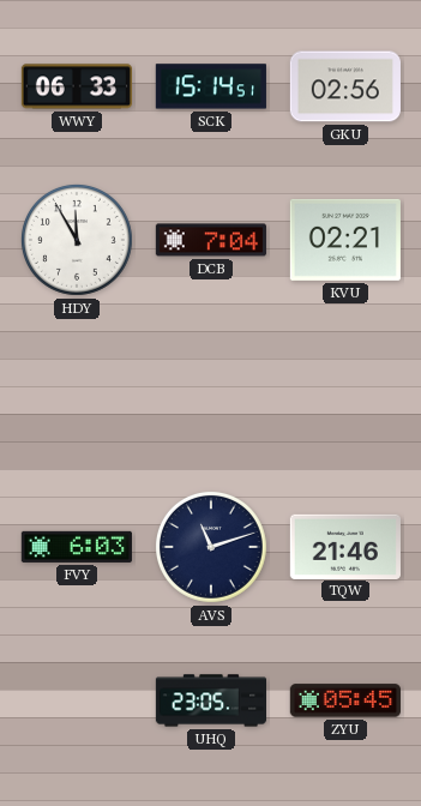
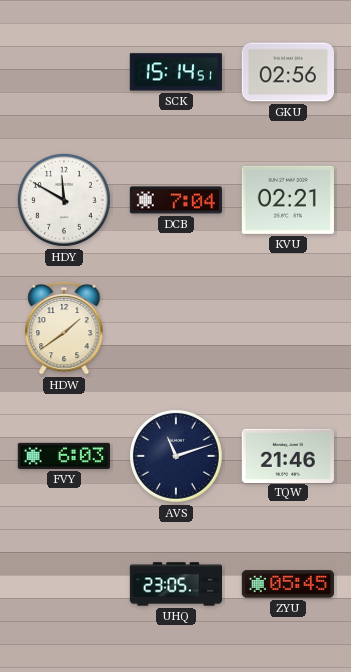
WWY: 06:33 -> none
HDY: 11:55 -> 11:50
HDW: none -> 1:39
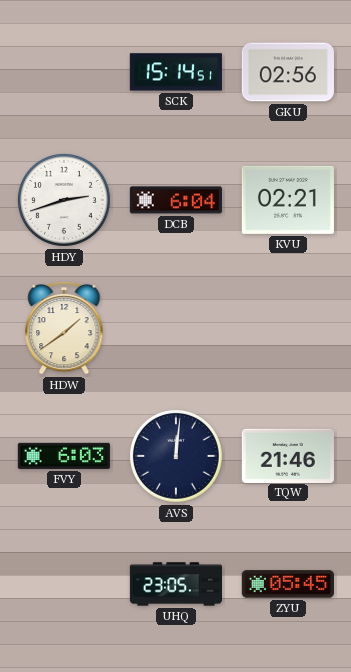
HDY: 11:50 -> 2:42
DCB: 7:04 -> 6:04
AVS: 11:12 -> 12:01
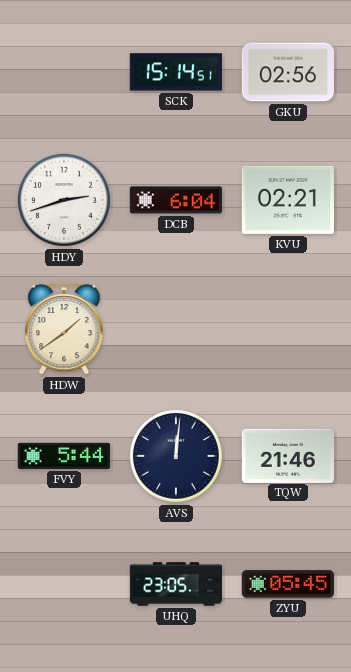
FVY: 6:03 -> 5:44
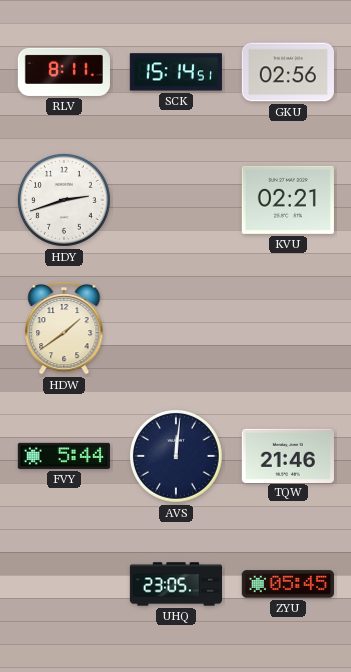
RLV: none -> 8:11
DCB: 6:04 -> none
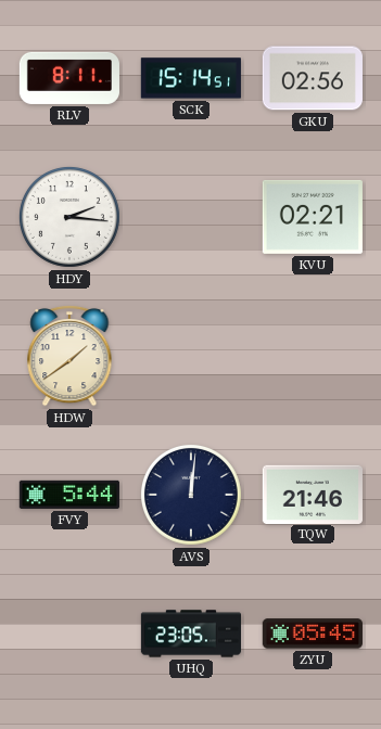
HDY: 2:42 -> 2:16
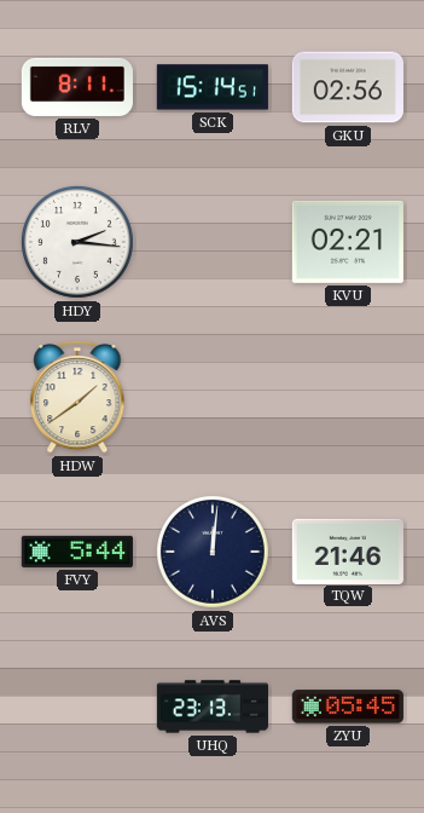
UHQ: 23:05 -> 23:13
